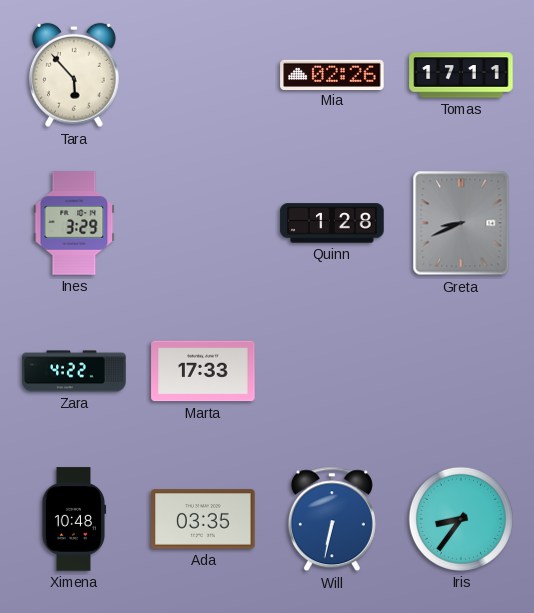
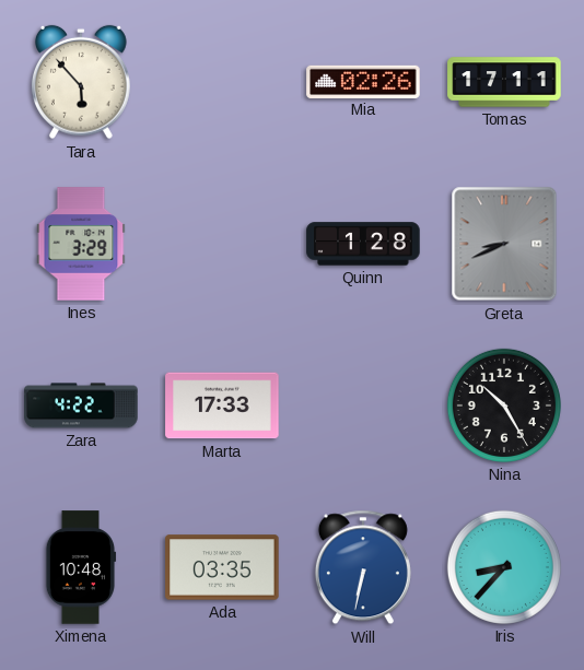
Nina: none -> 10:25
Iris: 8:36 -> 8:37
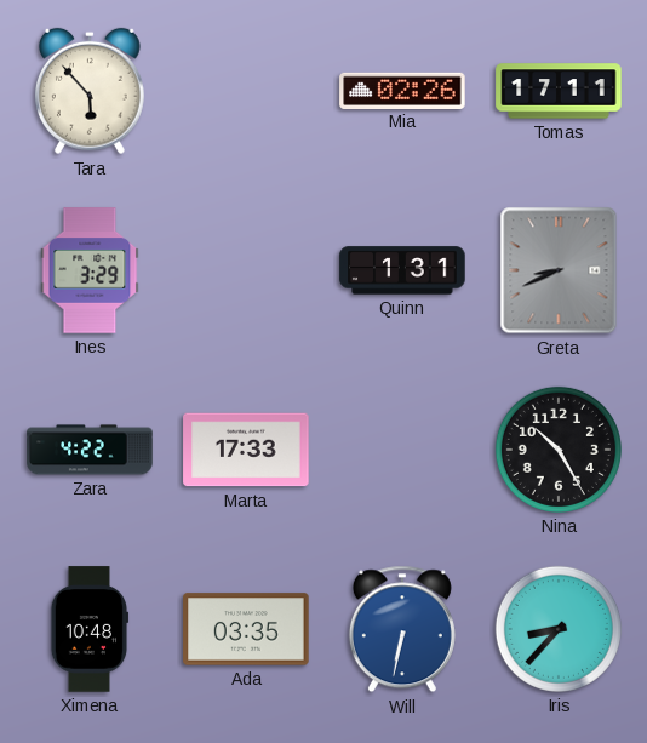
Quinn: 1:28 -> 1:31
